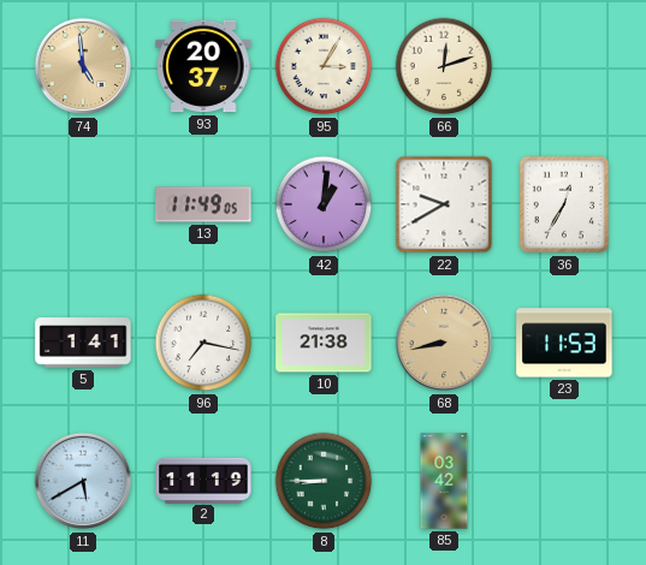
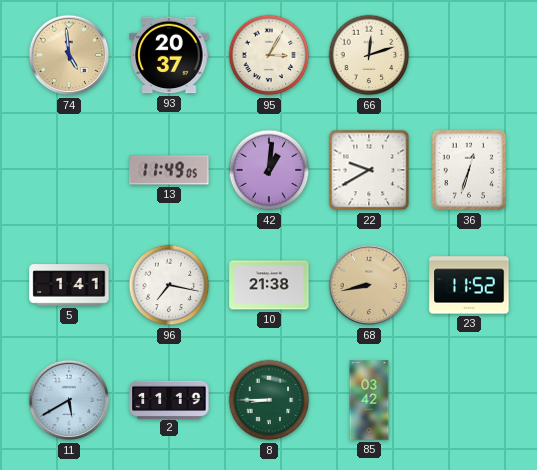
36: 12:35 -> 12:33
23: 11:53 -> 11:52
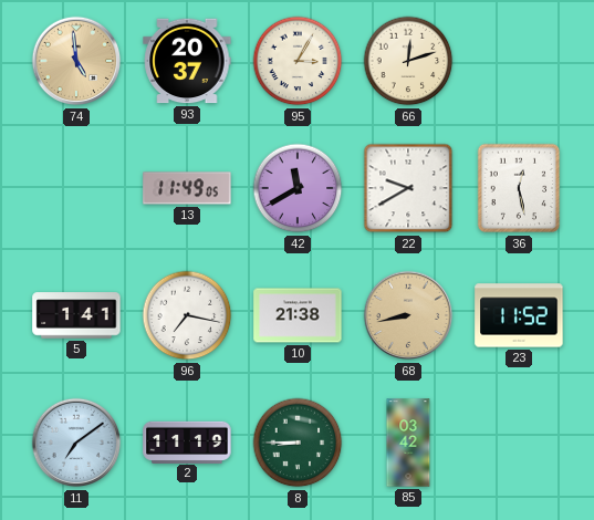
42: 1:01 -> 11:40
36: 12:33 -> 12:28
11: 5:40 -> 7:09
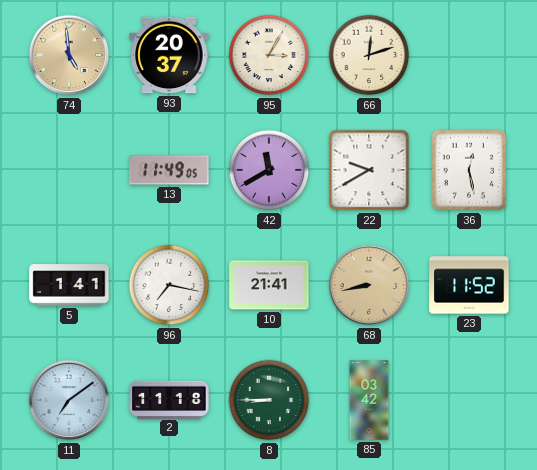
10: 21:38 -> 21:41
2: 11:19 -> 11:18
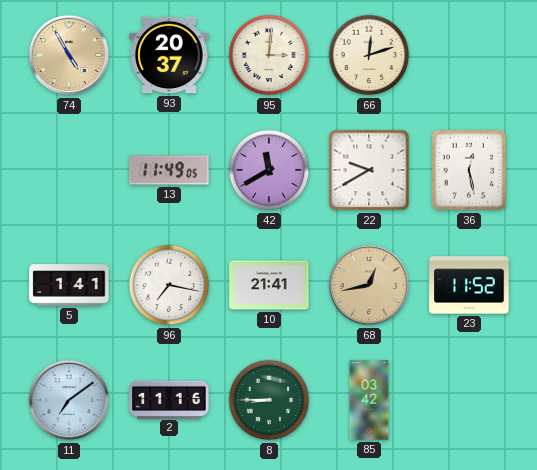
74: 4:59 -> 4:55
95: 3:05 -> 3:01
68: 8:43 -> 12:43
2: 11:18 -> 11:16
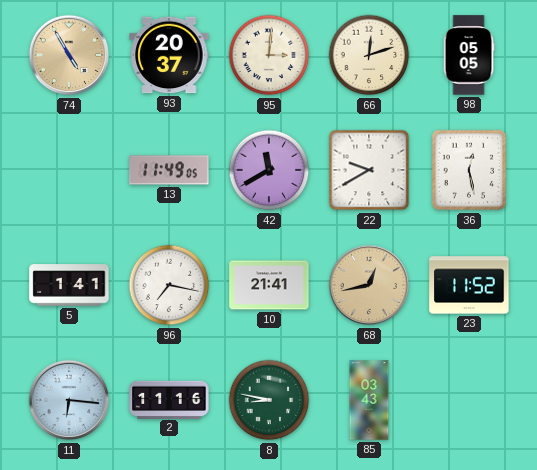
98: none -> 05:05
11: 7:09 -> 6:16
8: 8:45 -> 8:47
85: 03:42 -> 03:43
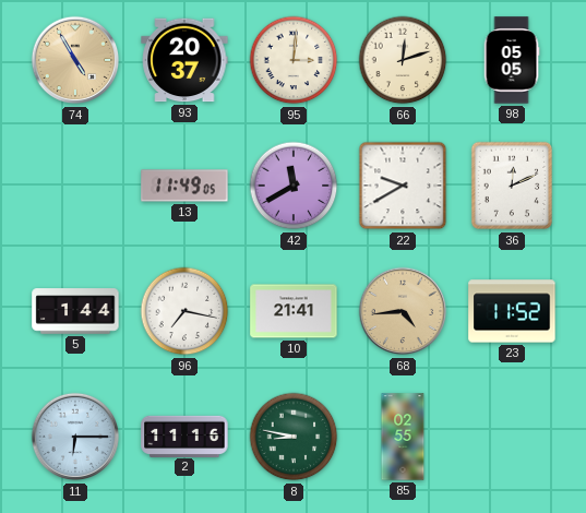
36: 12:28 -> 12:11
5: 1:41 -> 1:44
68: 12:43 -> 4:44
11: 6:16 -> 6:15
85: 03:43 -> 02:55
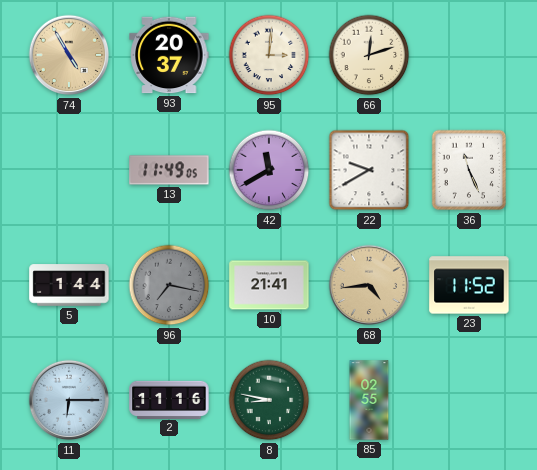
98: 05:05 -> none
36: 12:11 -> 11:26
96 dial: white -> grey
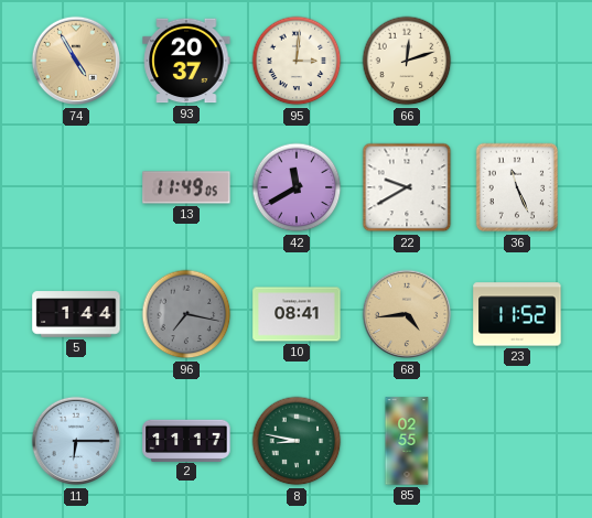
10: 21:41 -> 08:41
2: 11:16 -> 11:17
